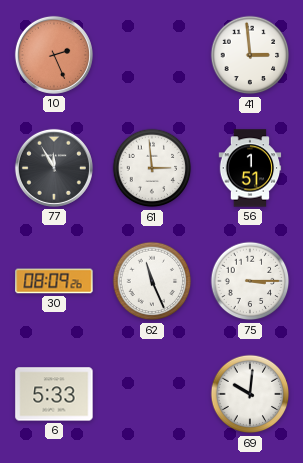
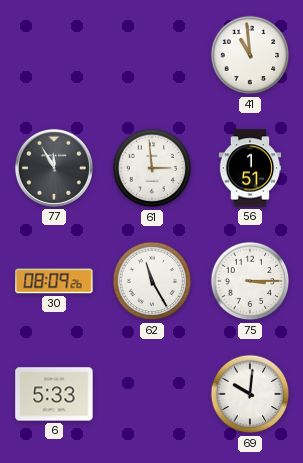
10: 2:26 -> none
41: 2:59 -> 10:59
62: 11:26 -> 11:25
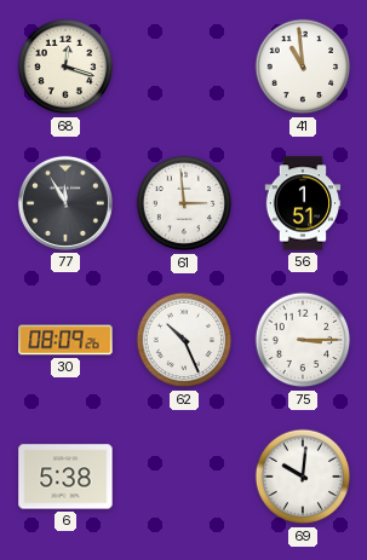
68: none -> 12:18
62: 11:25 -> 10:26
6: 5:33 -> 5:38
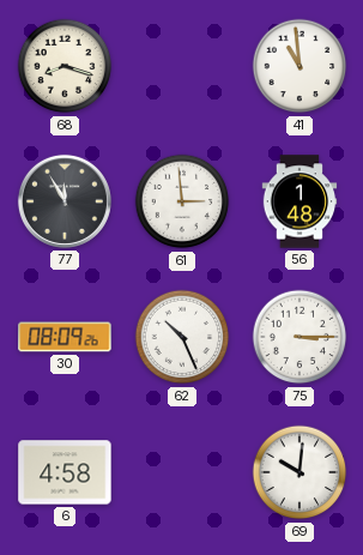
68: 12:18 -> 8:18
56: 1:51 -> 1:48
6: 5:38 -> 4:58
